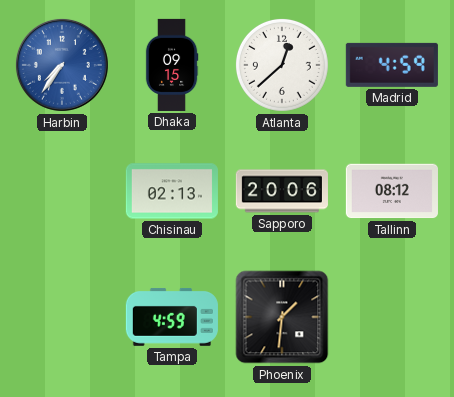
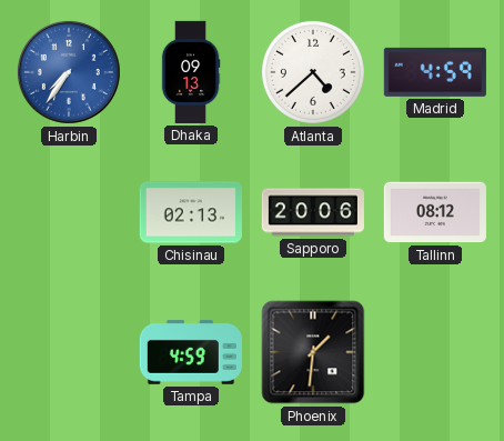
Dhaka: 09:15 -> 09:13
Atlanta: 12:38 -> 4:38
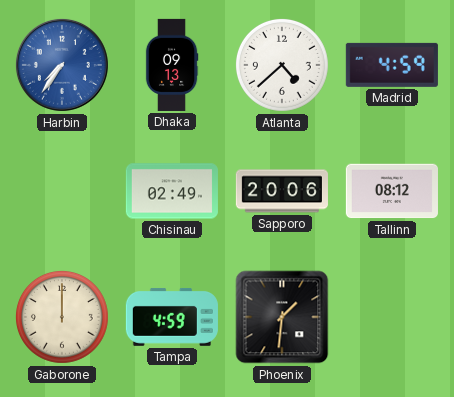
Chisinau: 02:13 -> 02:49
Gaborone: none -> 12:00
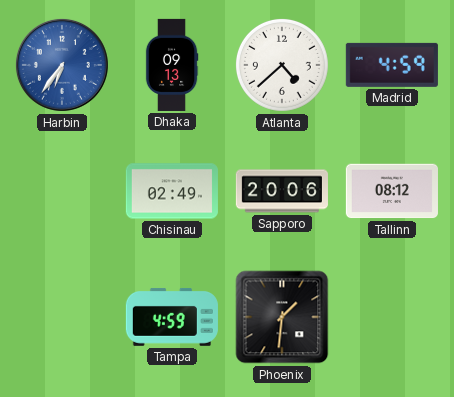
Harbin: 7:36 -> 6:36
Gaborone: 12:00 -> none
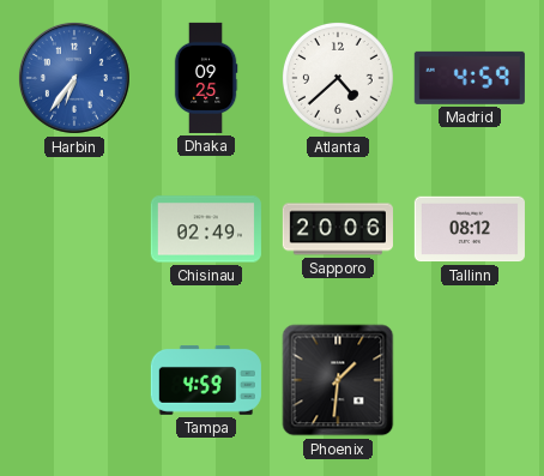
Dhaka: 09:13 -> 09:25
